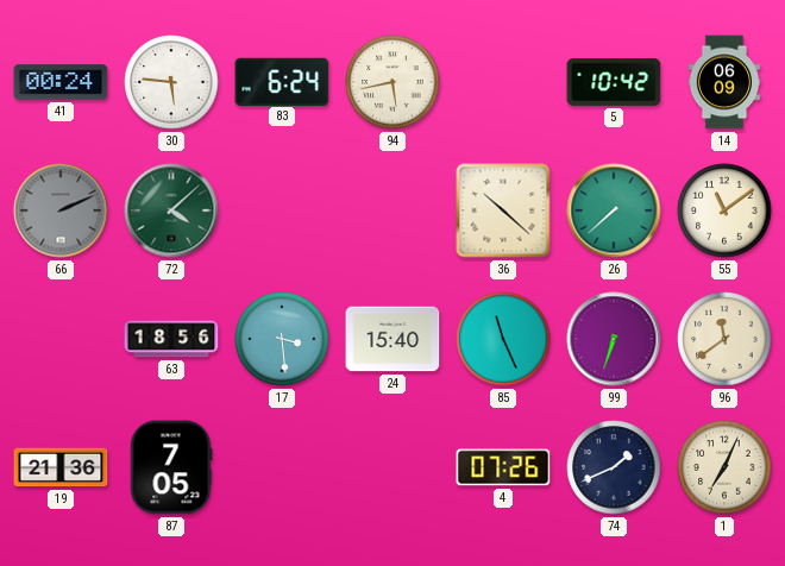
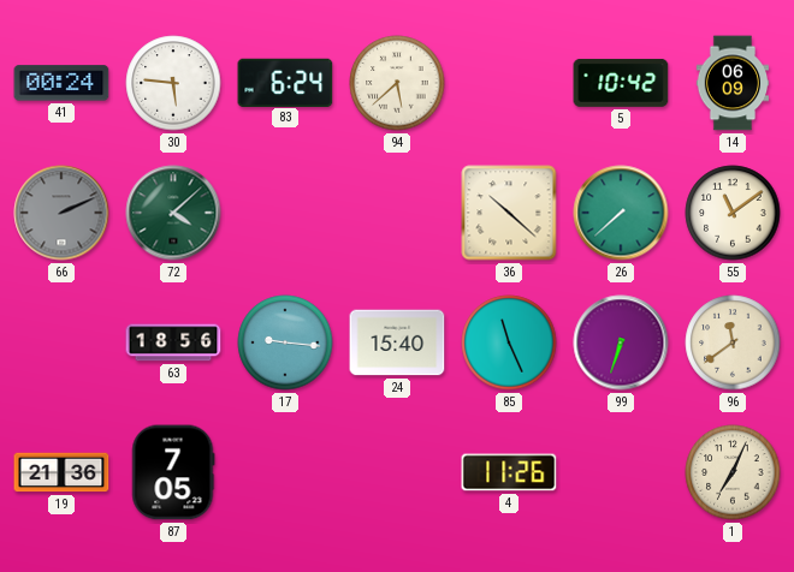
94: 5:43 -> 5:38
17: 3:29 -> 9:16
4: 07:26 -> 11:26
74: 1:41 -> none
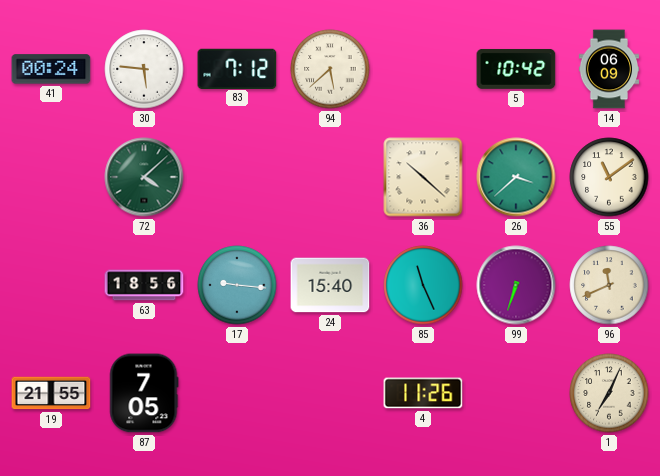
83: 6:24 -> 7:12
66: 2:11 -> none
26: 7:38 -> 3:38
96: 11:39 -> 11:41
19: 21:36 -> 21:55
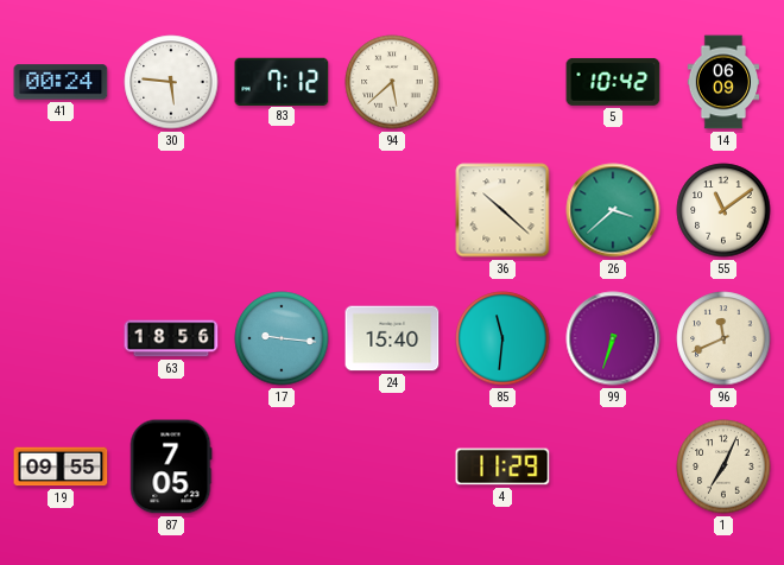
72: 4:08 -> none
85: 11:26 -> 11:31
19: 21:55 -> 09:55
4: 11:26 -> 11:29
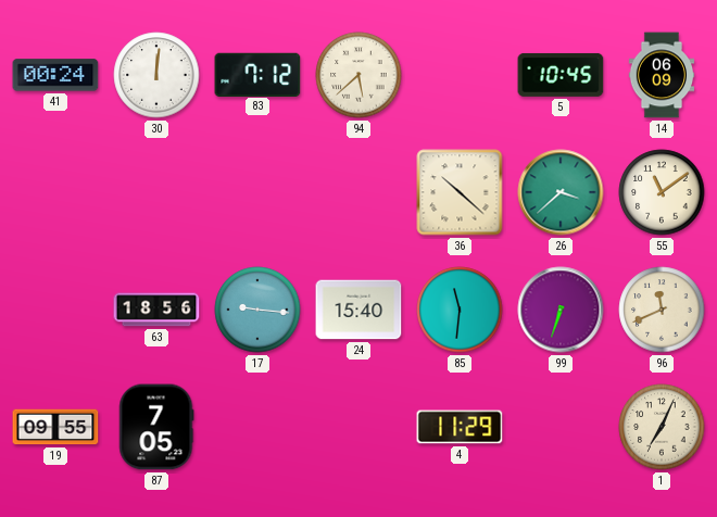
30: 5:46 -> 12:01
5: 10:42 -> 10:45
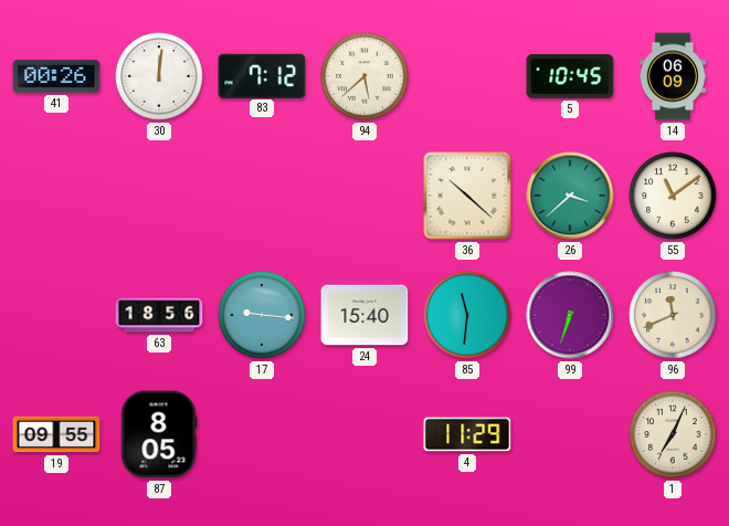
41: 00:24 -> 00:26
87: 7:05 -> 8:05
